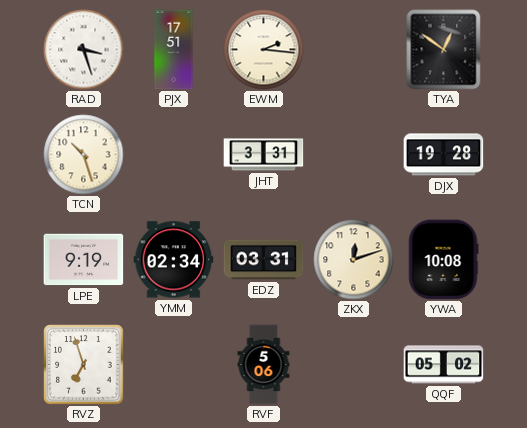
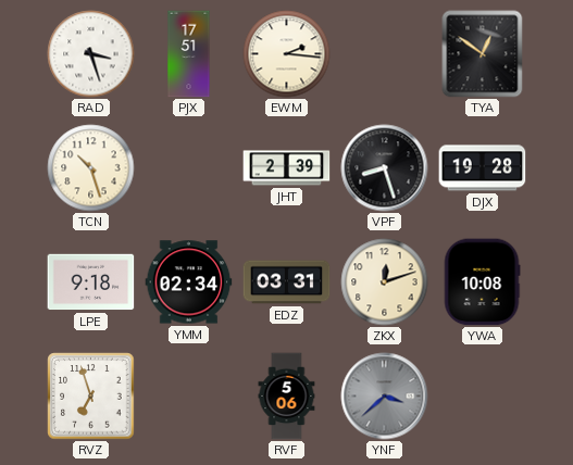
JHT: 3:31 -> 2:39
VPF: none -> 8:27
LPE: 9:19 -> 9:18
YNF: none -> 3:38
QQF: 05:02 -> none
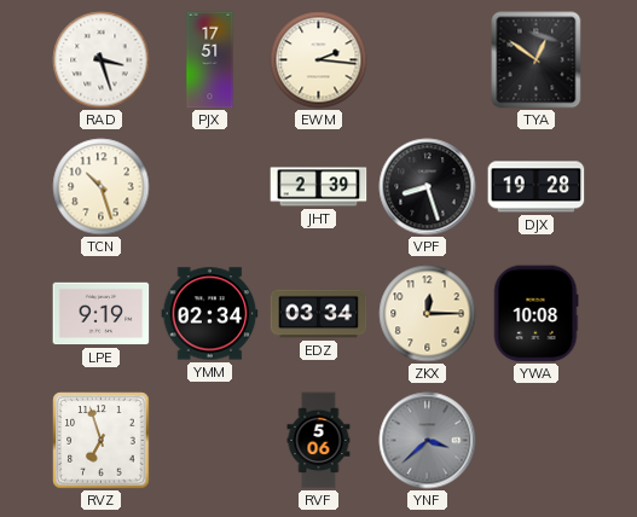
LPE: 9:18 -> 9:19
EDZ: 03:31 -> 03:34
ZKX: 12:12 -> 12:15
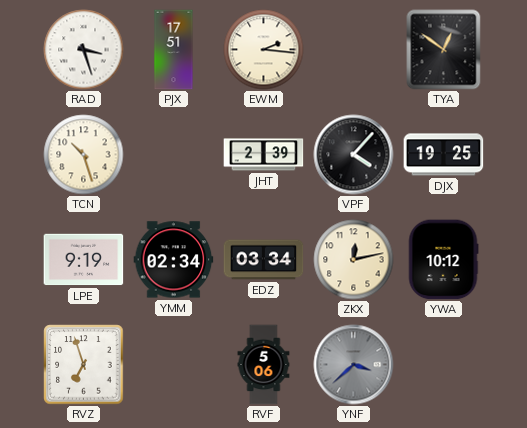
VPF: 8:27 -> 4:07
DJX: 19:28 -> 19:25
ZKX: 12:15 -> 12:13
YWA: 10:08 -> 10:12
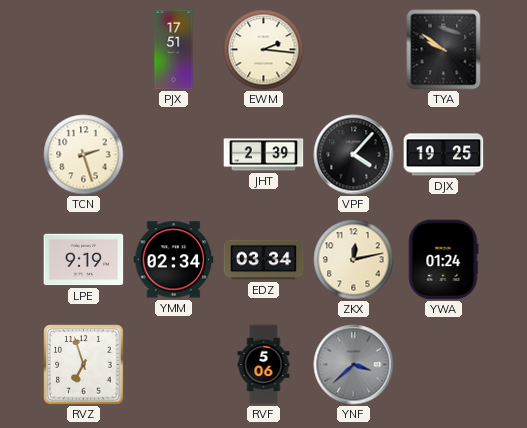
RAD: 3:27 -> none
TYA: 12:51 -> 9:51
TCN: 10:27 -> 2:27
YWA: 10:12 -> 01:24
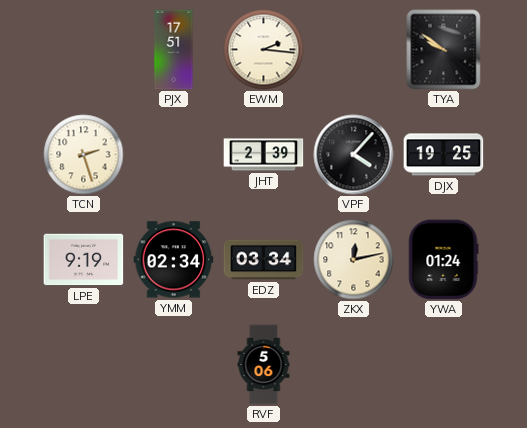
RVZ: 6:57 -> none
YNF: 3:38 -> none
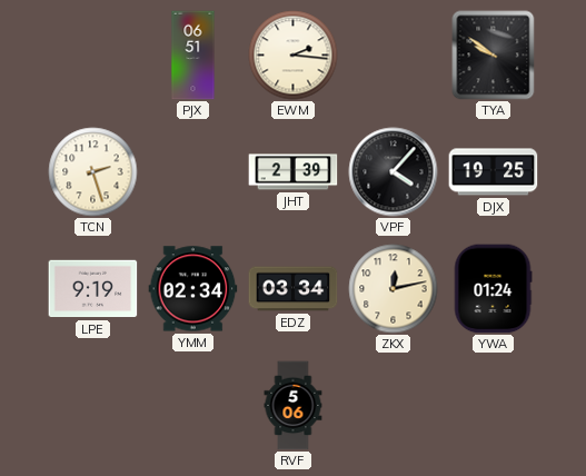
PJX: 17:51 -> 06:51
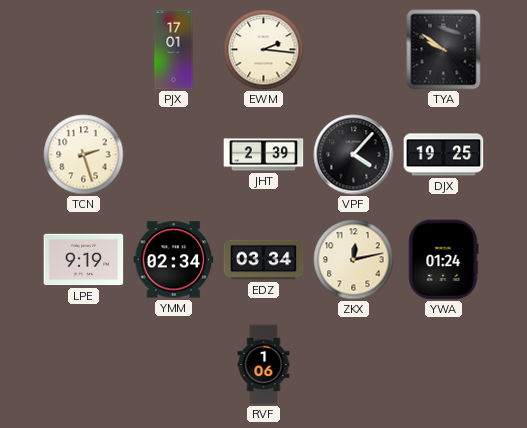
PJX: 06:51 -> 17:01
RVF: 5:06 -> 1:06
